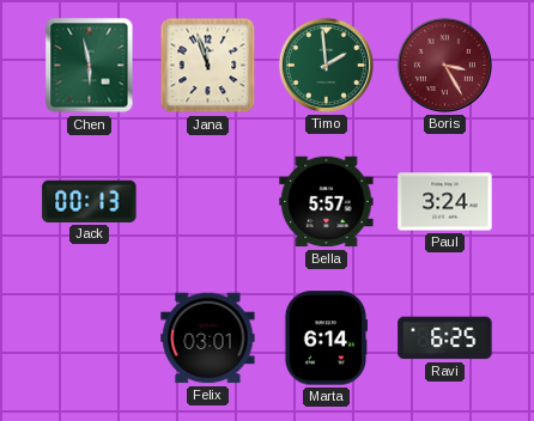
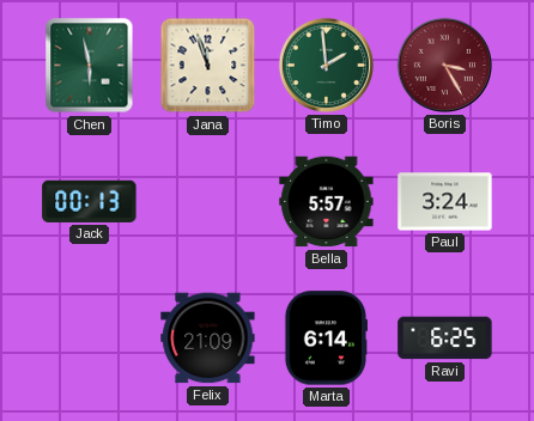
Felix: 03:01 -> 21:09
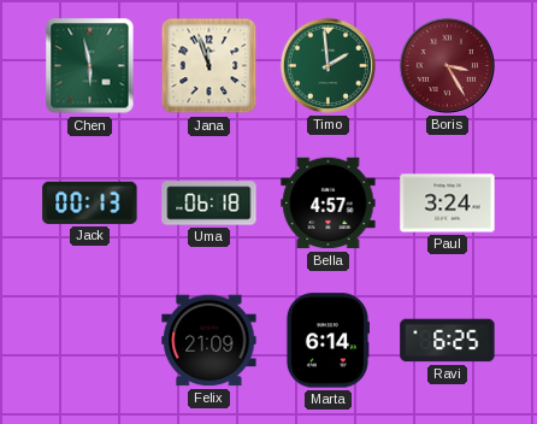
Uma: none -> 06:18
Bella: 5:57 -> 4:57
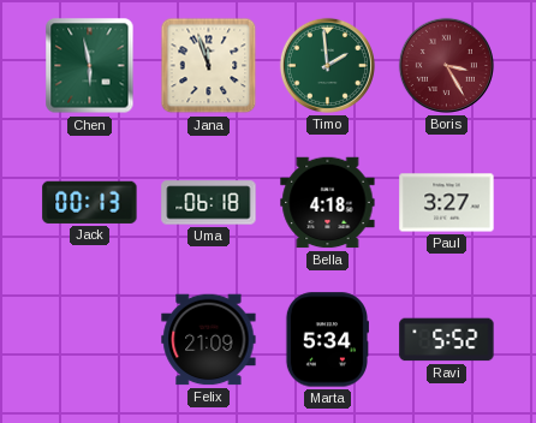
Bella: 4:57 -> 4:18
Paul: 3:24 -> 3:27
Marta: 6:14 -> 5:34
Ravi: 6:25 -> 5:52
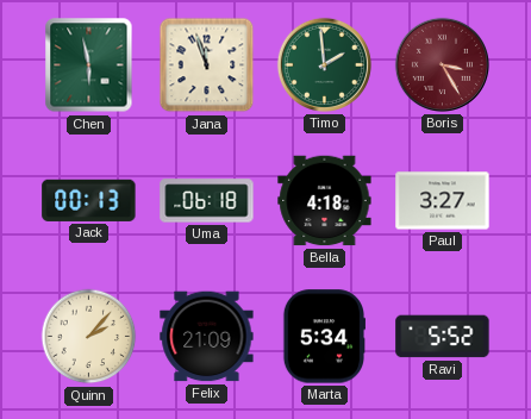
Quinn: none -> 2:07
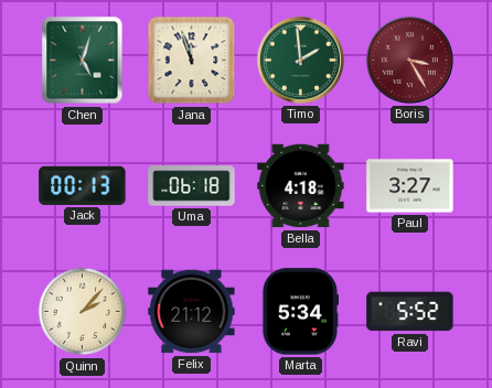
Chen: 5:58 -> 5:03
Felix: 21:09 -> 21:12
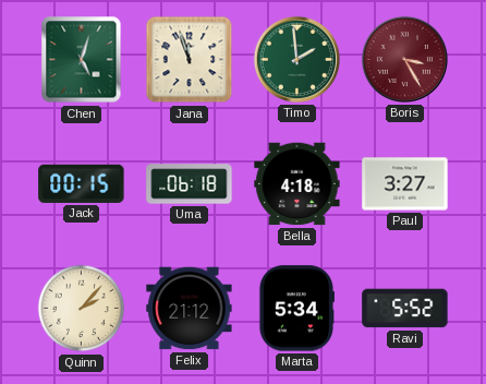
Jack: 00:13 -> 00:15
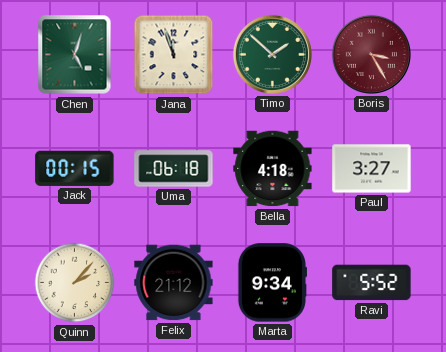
Timo: 1:59 -> 1:52
Marta: 5:34 -> 9:34
